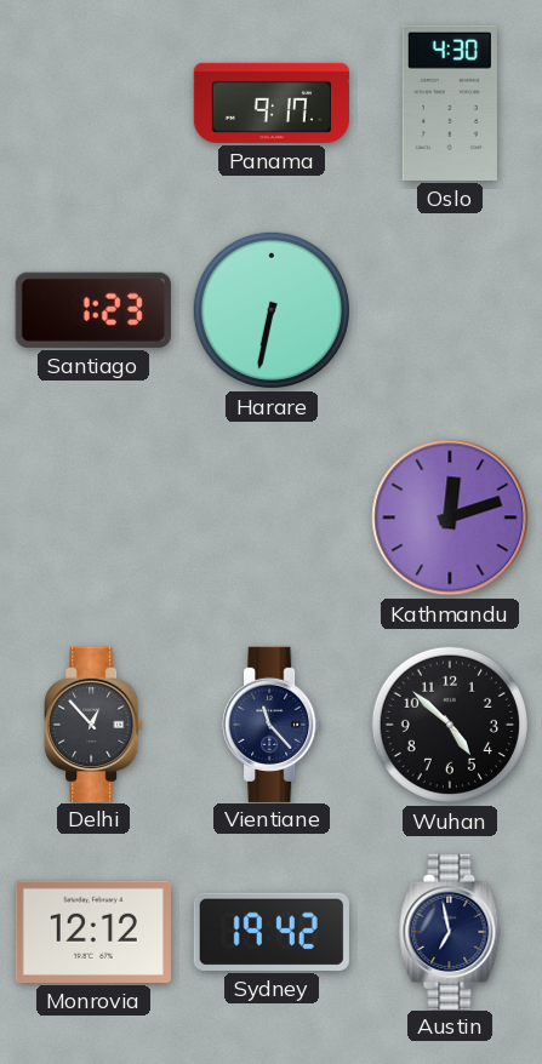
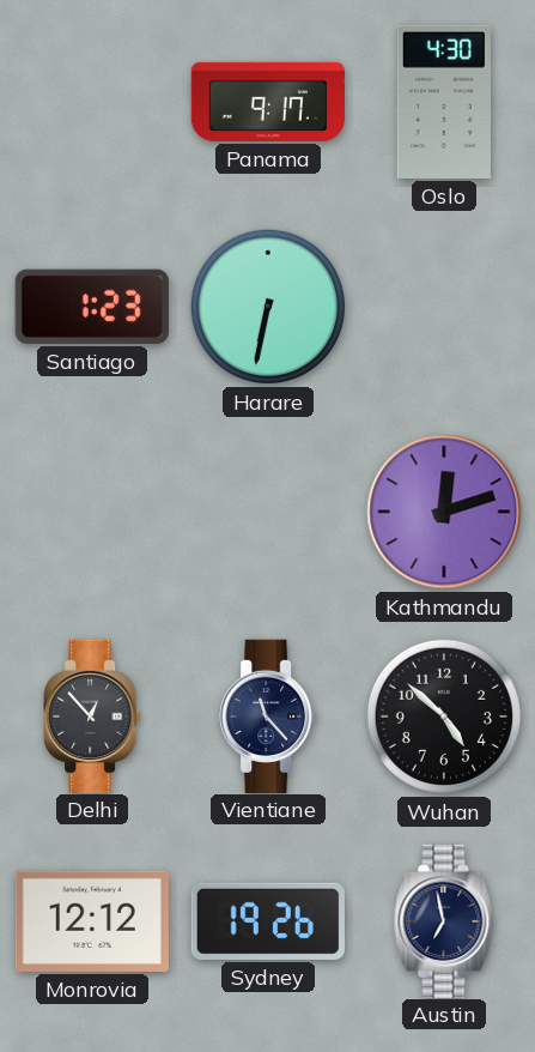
Sydney: 19:42 -> 19:26
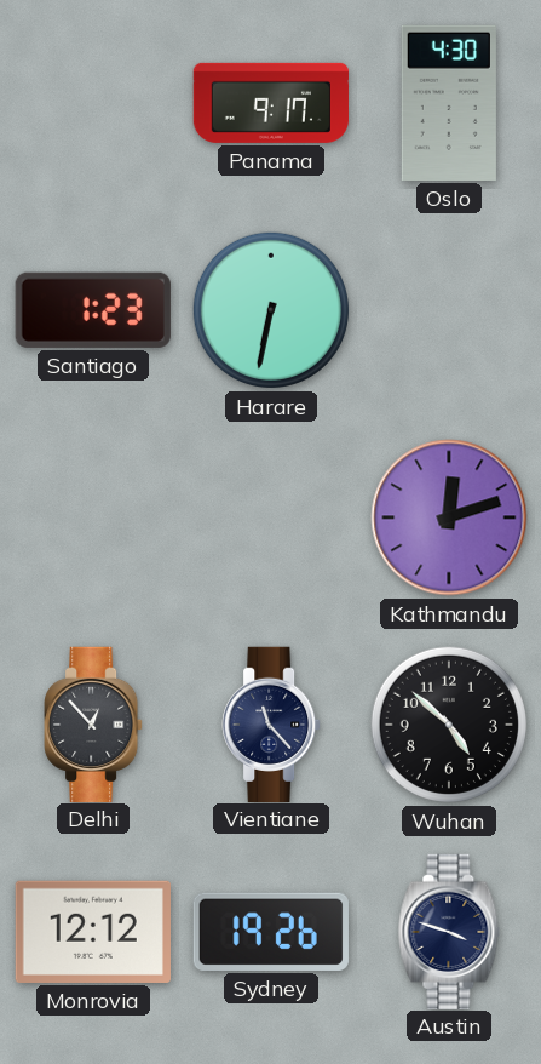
Austin: 6:58 -> 3:48
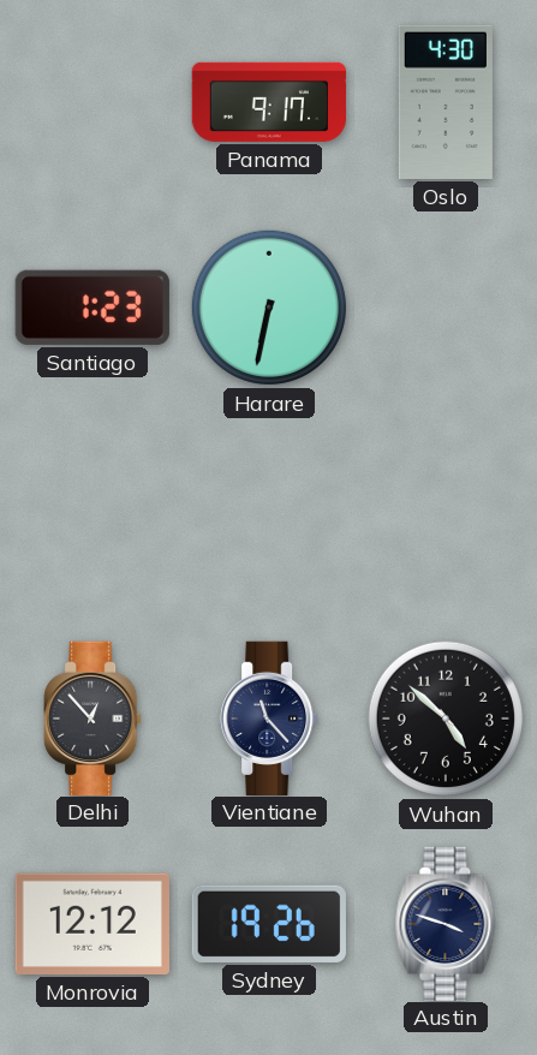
Kathmandu: 12:12 -> none
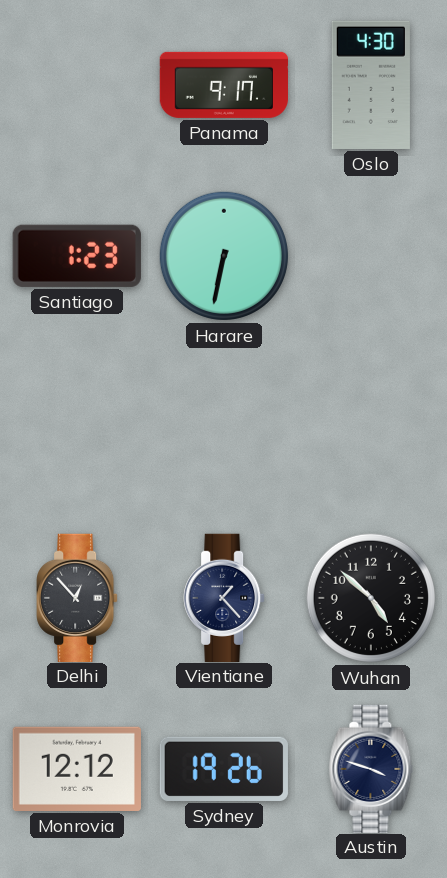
Vientiane: 11:23 -> 1:23
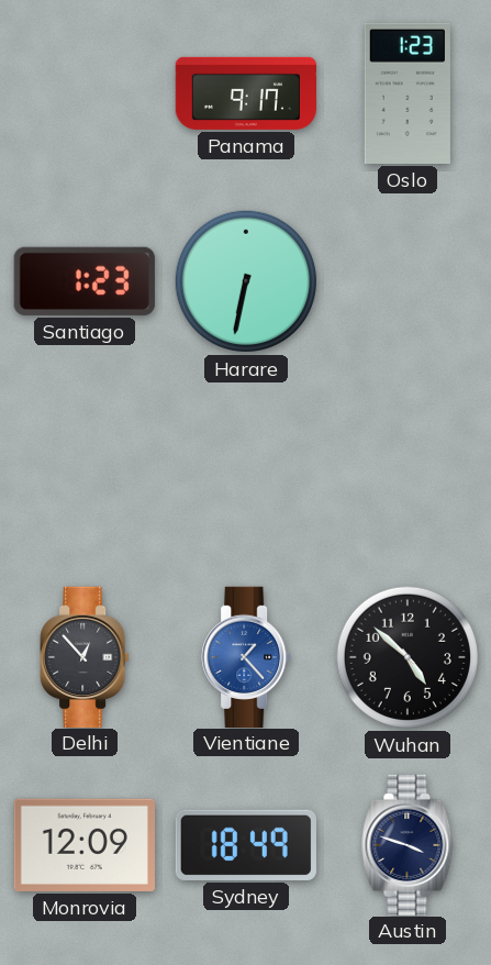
Oslo: 4:30 -> 1:23
Vientiane dial: navy -> blue
Monrovia: 12:12 -> 12:09
Sydney: 19:26 -> 18:49
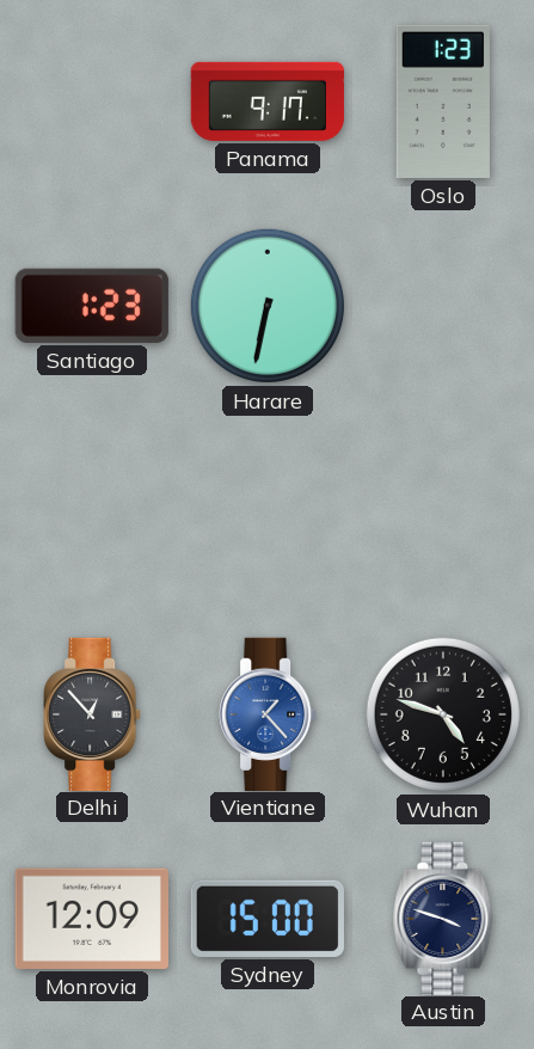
Wuhan: 4:52 -> 4:48
Sydney: 18:49 -> 15:00
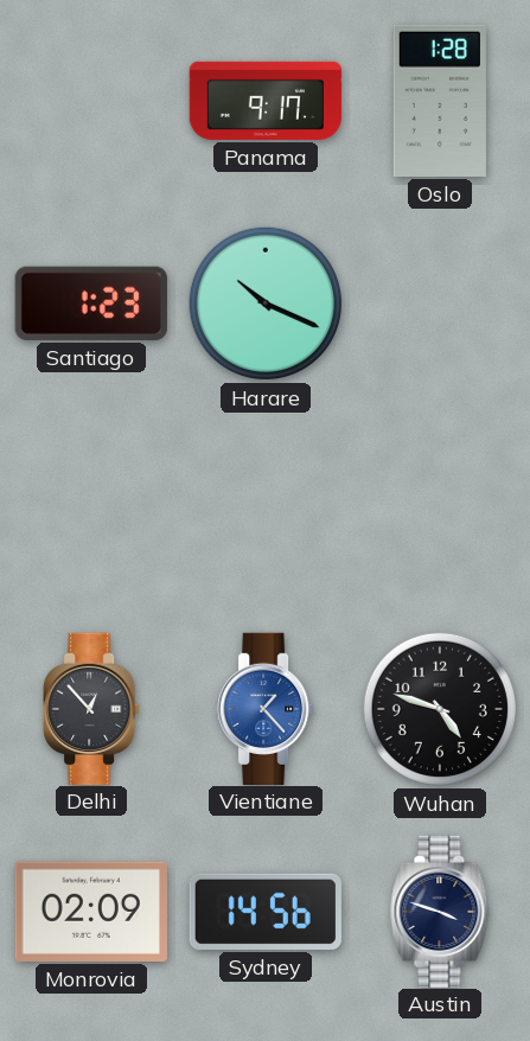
Oslo: 1:23 -> 1:28
Harare: 6:32 -> 10:19
Monrovia: 12:09 -> 02:09
Sydney: 15:00 -> 14:56
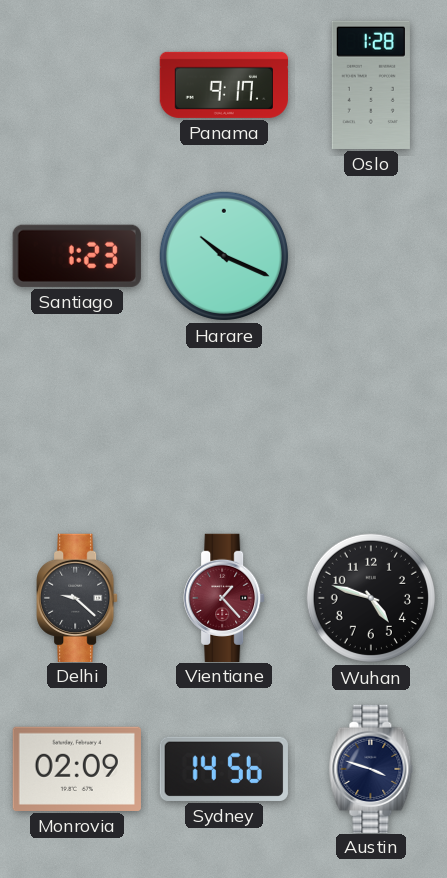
Delhi: 12:53 -> 9:22
Vientiane dial: blue -> burgundy
